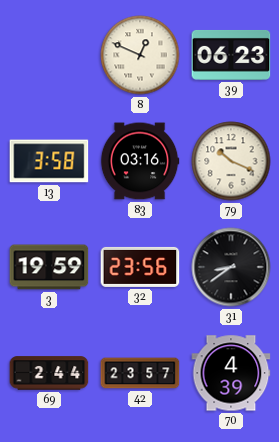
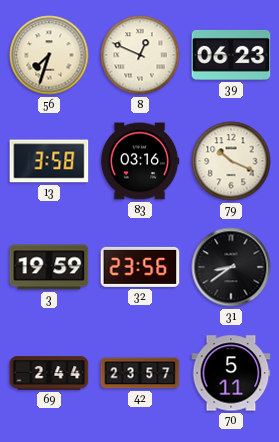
56: none -> 7:33
70: 4:39 -> 5:11
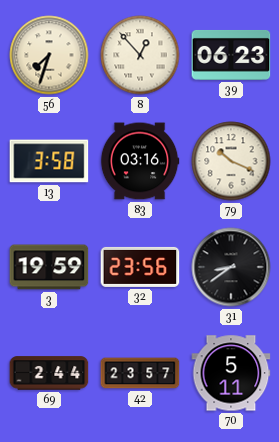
8: 12:49 -> 12:53
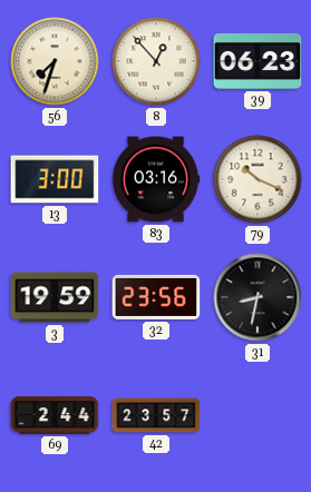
13: 3:58 -> 3:00
31: 8:39 -> 8:32
70: 5:11 -> none
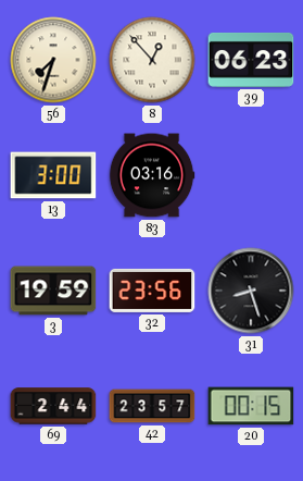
79: 10:19 -> none
31: 8:32 -> 8:27
20: none -> 00:15
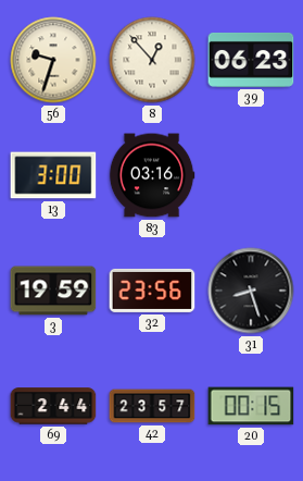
56: 7:33 -> 9:33
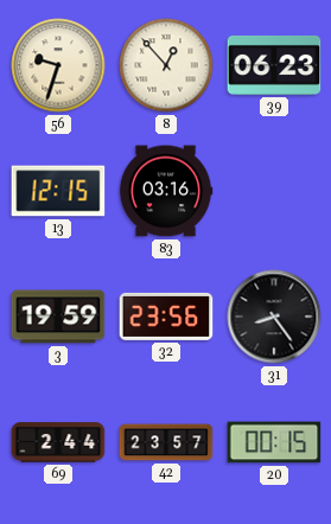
13: 3:00 -> 12:15
31: 8:27 -> 8:24
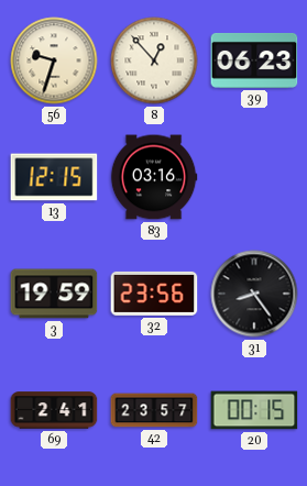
69: 2:44 -> 2:41
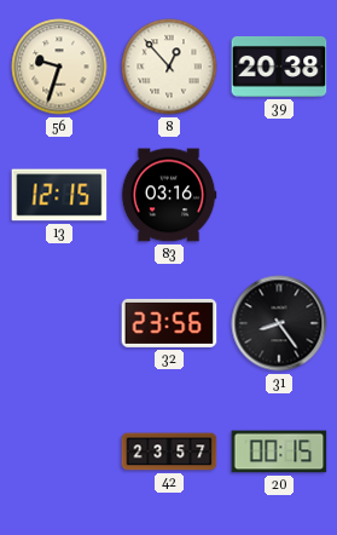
39: 06:23 -> 20:38
3: 19:59 -> none
69: 2:41 -> none
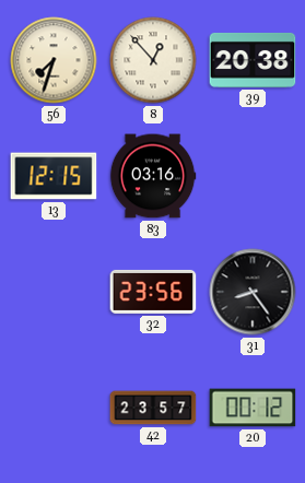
56: 9:33 -> 7:33
20: 00:15 -> 00:12
